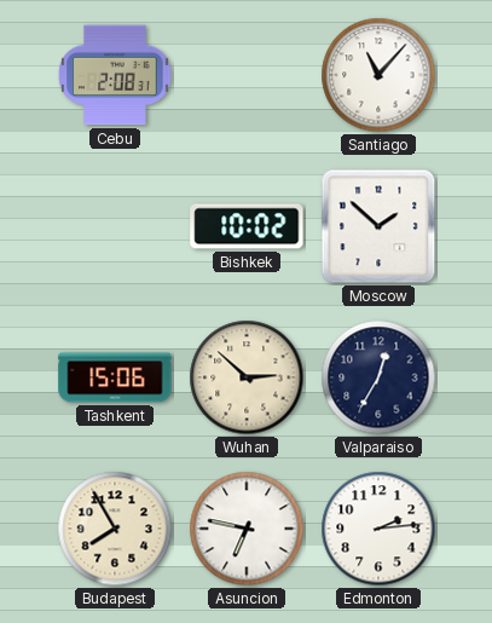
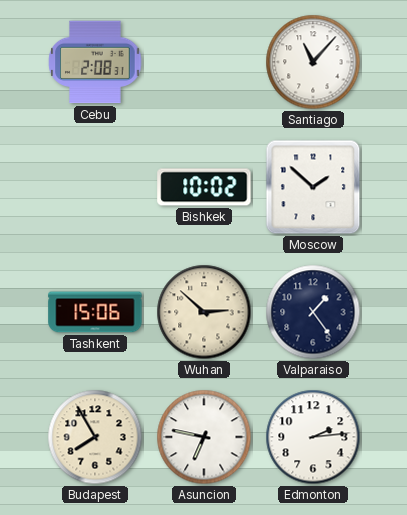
Valparaiso: 12:35 -> 1:24
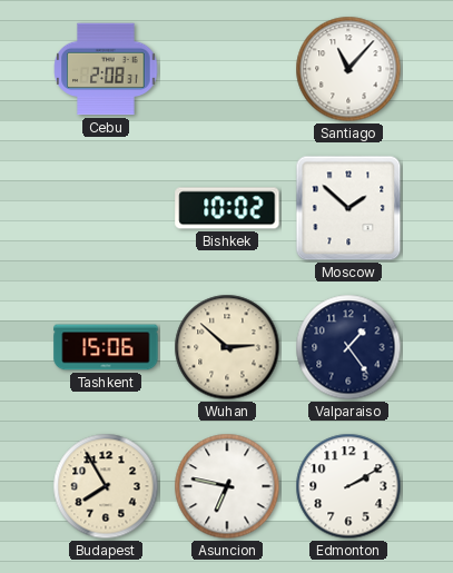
Edmonton: 2:14 -> 2:10
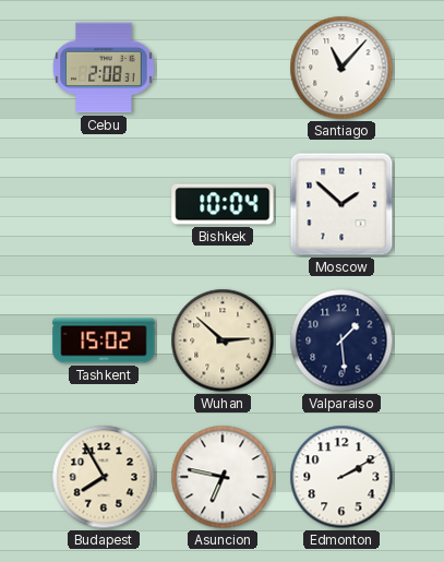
Bishkek: 10:02 -> 10:04
Tashkent: 15:06 -> 15:02
Valparaiso: 1:24 -> 1:29
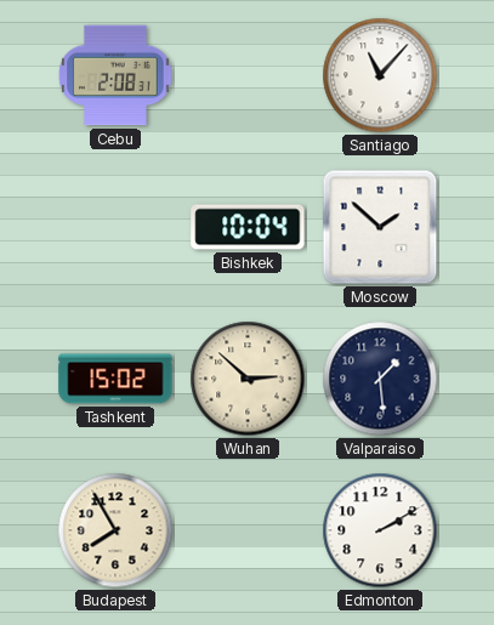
Asuncion: 6:47 -> none
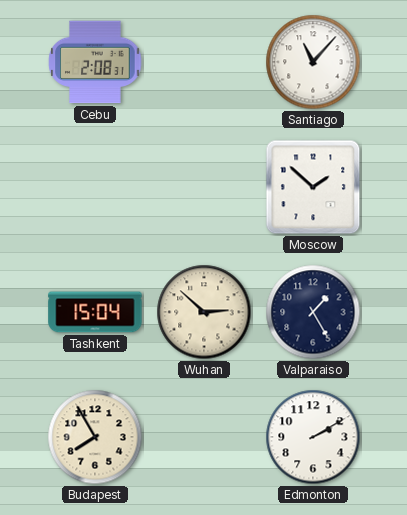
Bishkek: 10:04 -> none
Tashkent: 15:02 -> 15:04
Valparaiso: 1:29 -> 1:25
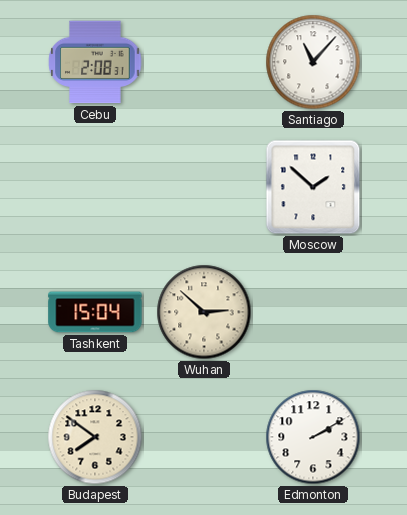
Valparaiso: 1:25 -> none
Budapest: 7:55 -> 7:51
